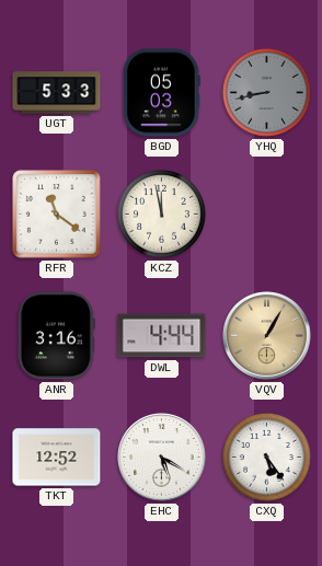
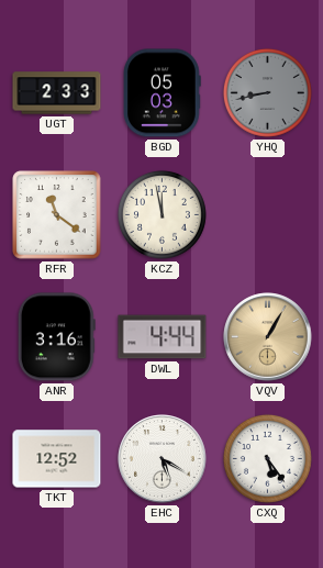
UGT: 5:33 -> 2:33
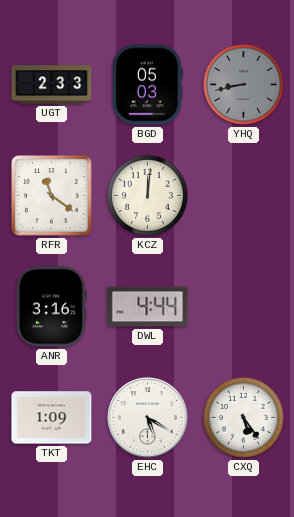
KCZ: 11:58 -> 12:01
VQV: 1:05 -> none
TKT: 12:52 -> 1:09
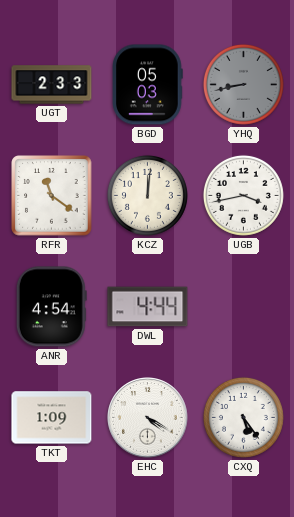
UGB: none -> 3:43
ANR: 3:16 -> 4:54
EHC: 5:20 -> 4:20
